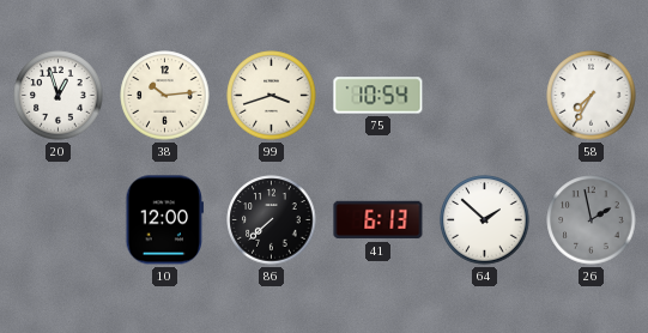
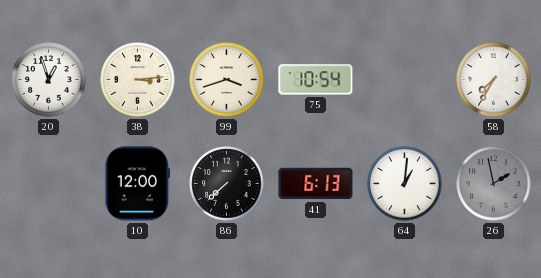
38: 10:14 -> 3:14
64: 1:52 -> 1:01
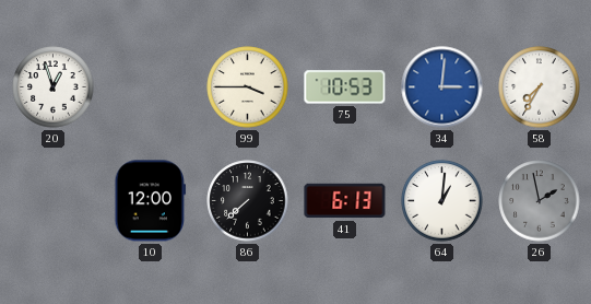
38: 3:14 -> none
99: 3:42 -> 3:45
75: 10:54 -> 10:53
34: none -> 3:01
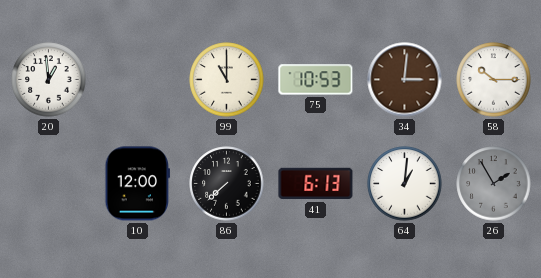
20: 12:57 -> 12:59
99: 3:45 -> 11:00
34 dial: blue -> brown
58: 7:35 -> 10:15
26: 1:58 -> 1:55
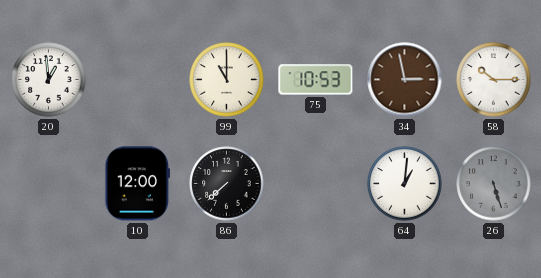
34: 3:01 -> 2:58
41: 6:13 -> none
26: 1:55 -> 5:27
